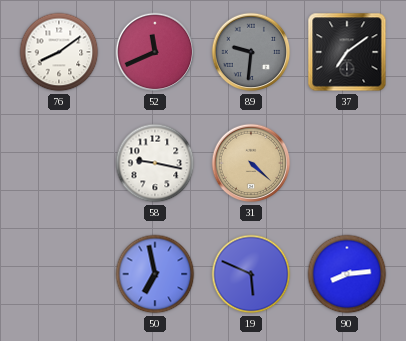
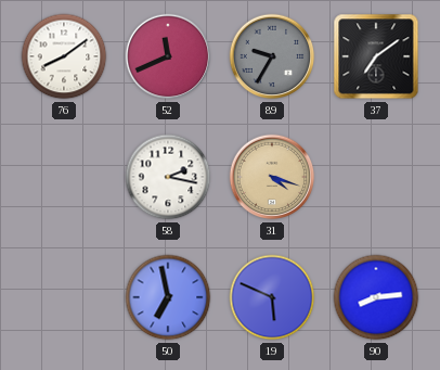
89: 9:31 -> 9:35
58: 9:17 -> 2:17
31: 4:22 -> 4:18
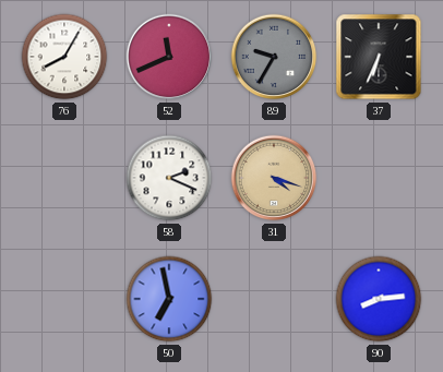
76: 8:09 -> 8:05
37: 7:09 -> 6:34
58: 2:17 -> 2:19
19: 5:49 -> none
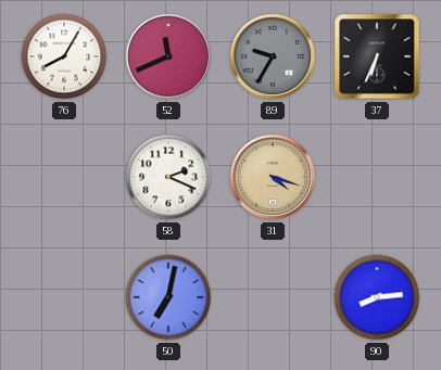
50: 6:58 -> 7:02
